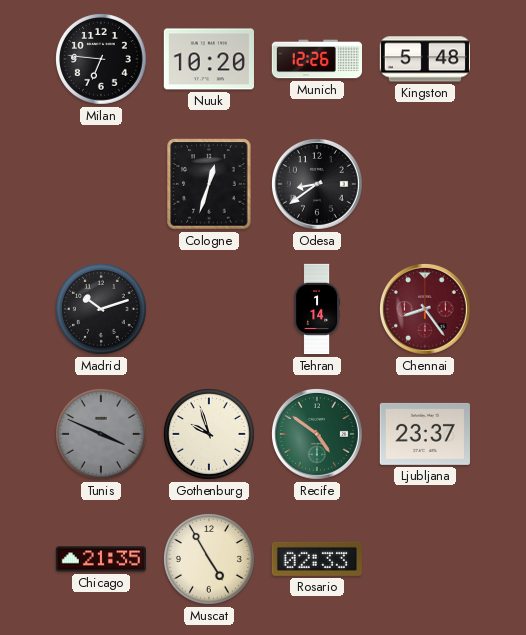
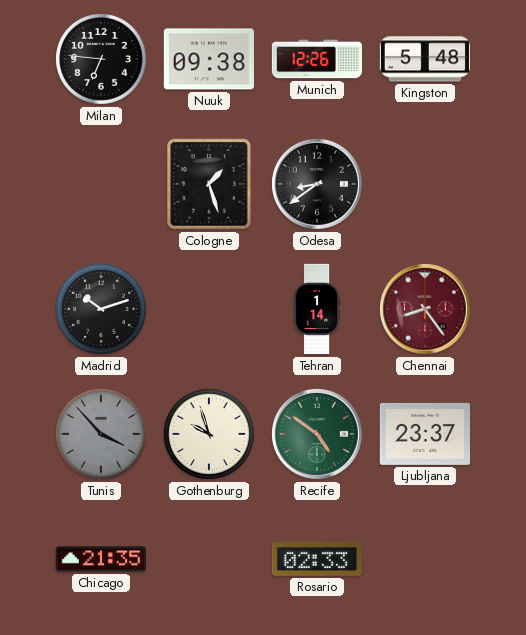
Nuuk: 10:20 -> 09:38
Cologne: 12:33 -> 1:27
Tunis: 3:49 -> 3:53
Muscat: 4:55 -> none
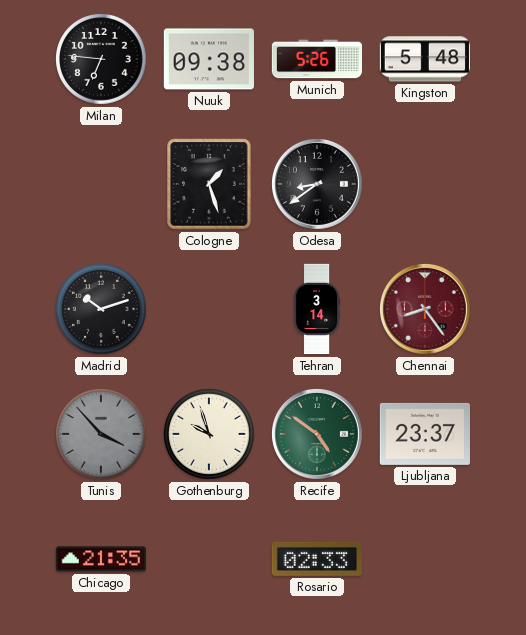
Munich: 12:26 -> 5:26
Tehran: 1:14 -> 3:14
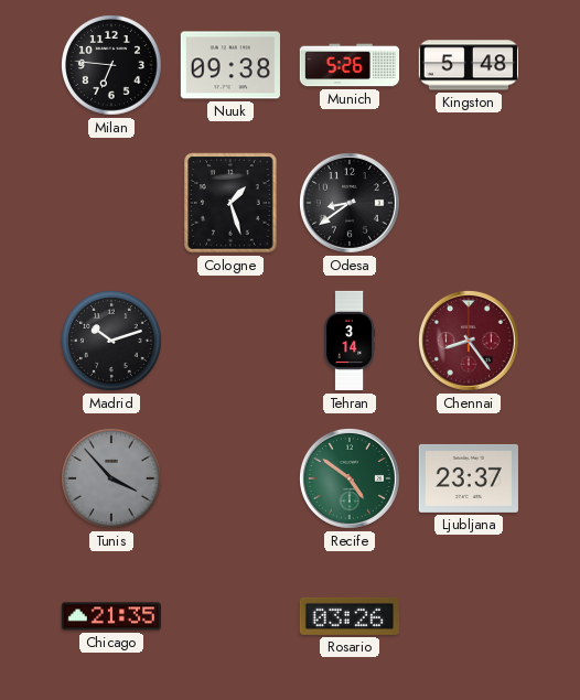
Gothenburg: 9:57 -> none
Rosario: 02:33 -> 03:26
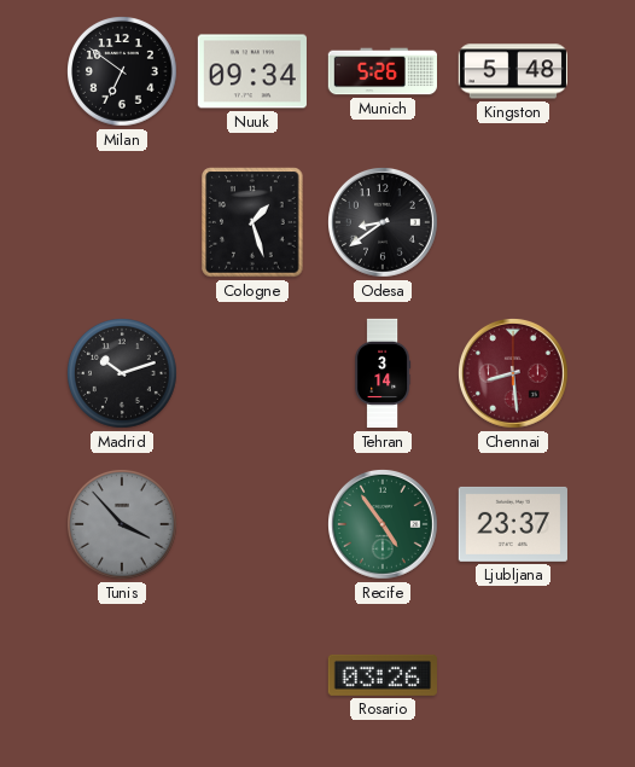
Milan: 6:46 -> 6:51
Nuuk: 09:38 -> 09:34
Chennai: 8:24 -> 8:29
Recife: 4:51 -> 4:54
Chicago: 21:35 -> none
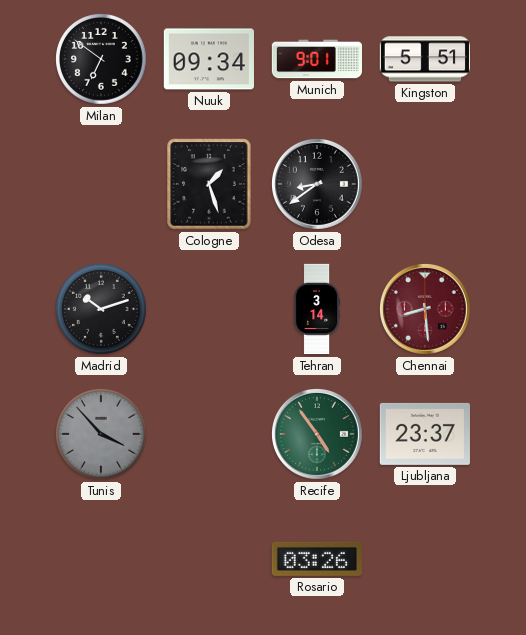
Munich: 5:26 -> 9:01
Kingston: 5:48 -> 5:51
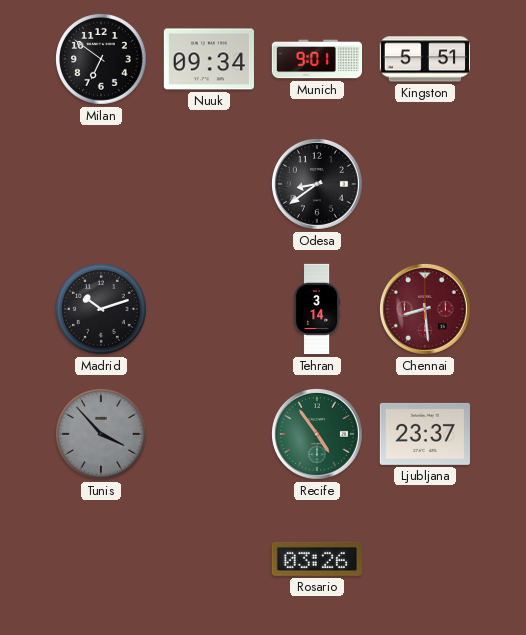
Cologne: 1:27 -> none
